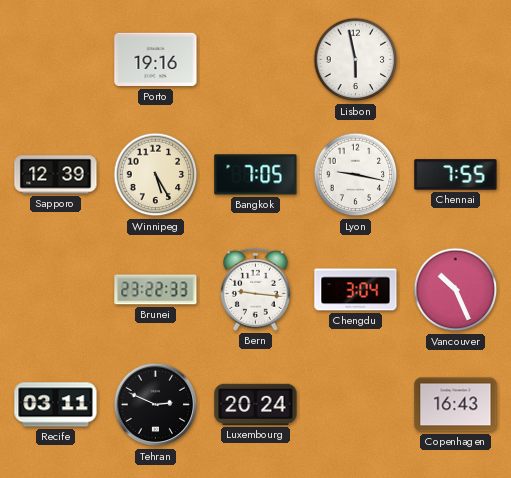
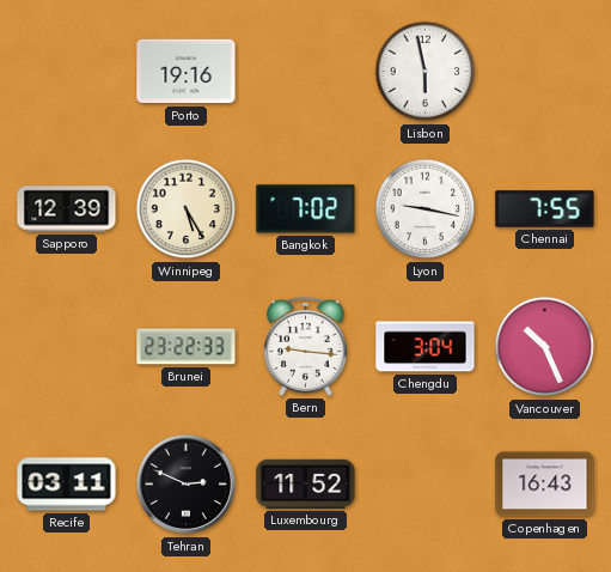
Bangkok: 7:05 -> 7:02
Luxembourg: 20:24 -> 11:52
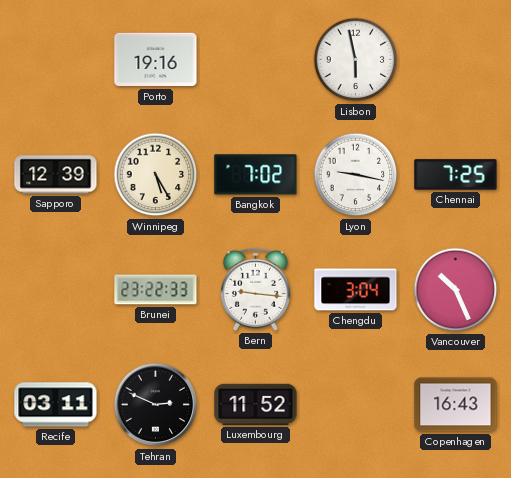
Chennai: 7:55 -> 7:25
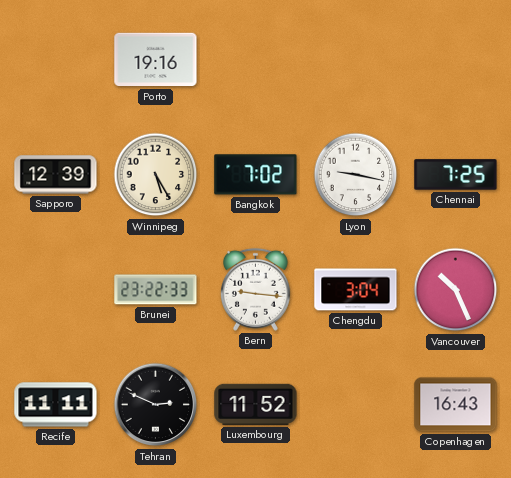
Lisbon: 5:58 -> none
Recife: 03:11 -> 11:11
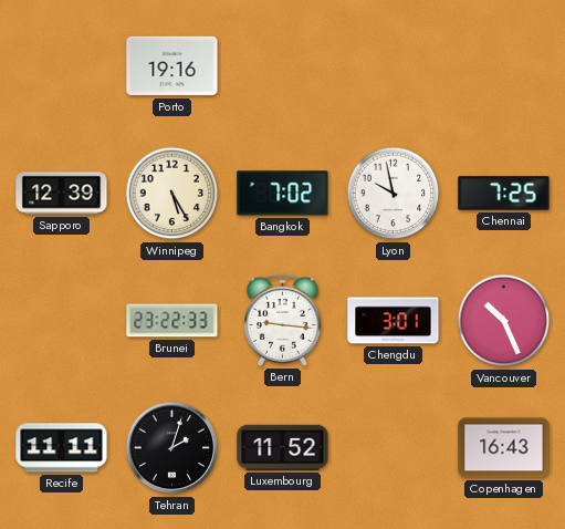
Lyon: 9:17 -> 9:58
Chengdu: 3:04 -> 3:01
Tehran: 2:49 -> 2:03
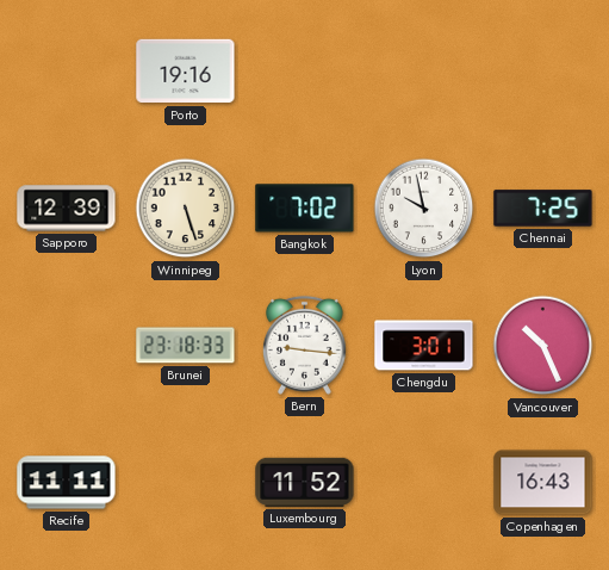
Winnipeg: 5:25 -> 5:27
Brunei: 23:22 -> 23:18
Tehran: 2:03 -> none
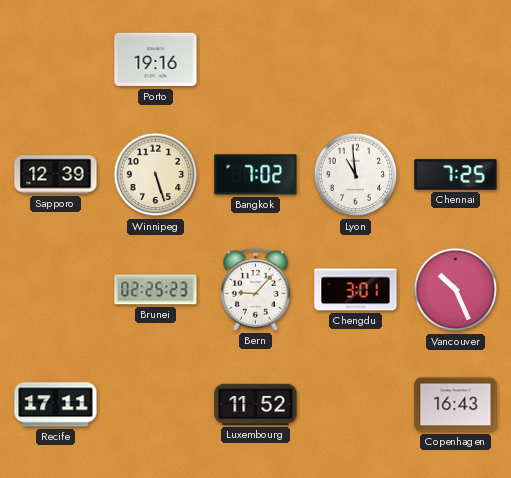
Lyon: 9:58 -> 10:59
Brunei: 23:18 -> 02:25
Bern: 9:16 -> 9:07
Recife: 11:11 -> 17:11
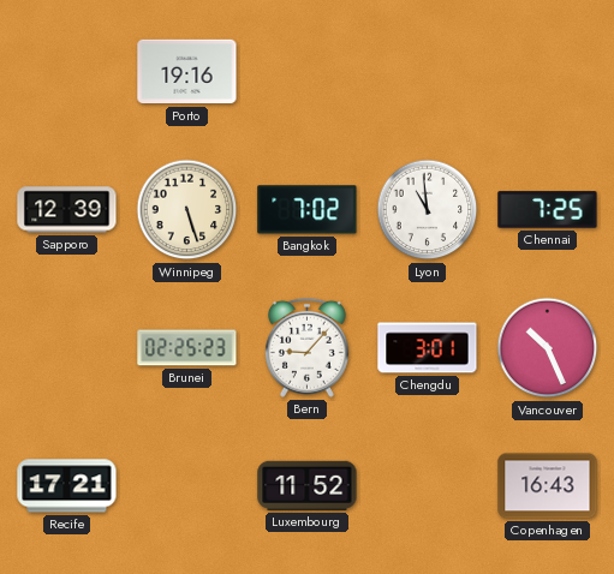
Recife: 17:11 -> 17:21
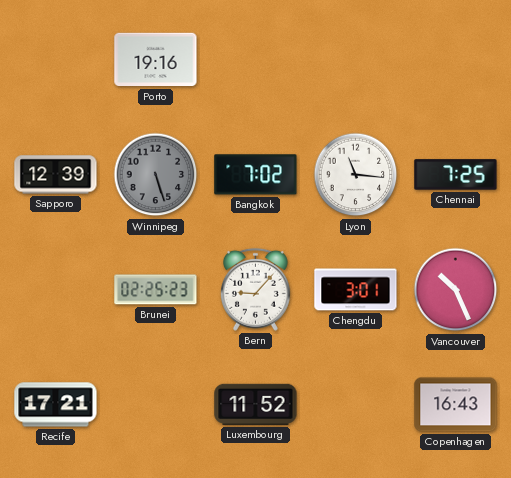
Winnipeg dial: cream -> grey
Lyon: 10:59 -> 11:16
